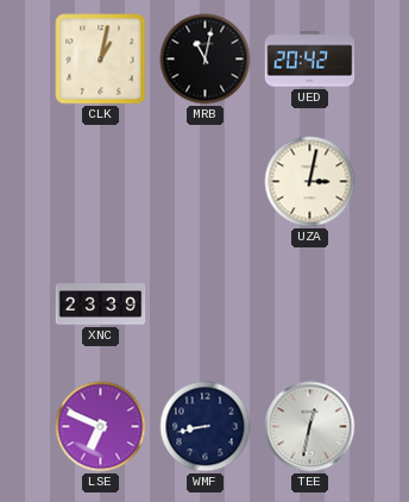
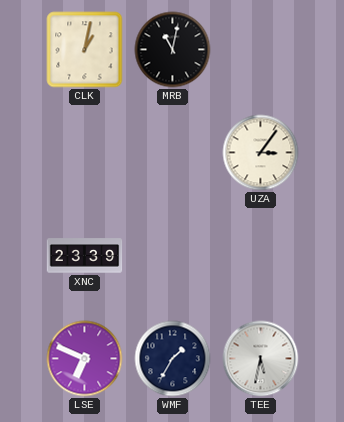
UED: 20:42 -> none
UZA: 3:02 -> 3:06
WMF: 8:43 -> 1:35
TEE: 12:32 -> 5:32
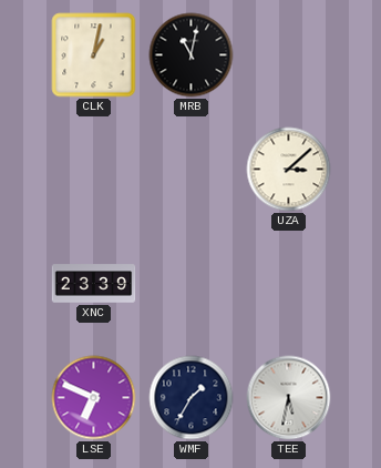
UZA: 3:06 -> 3:08
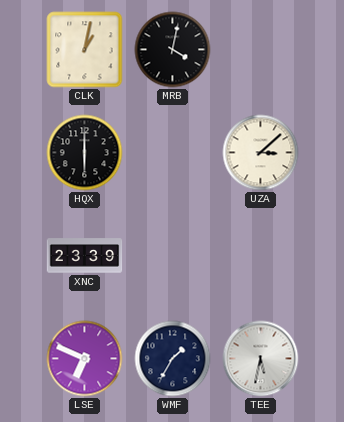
MRB: 11:02 -> 4:02
HQX: none -> 6:00
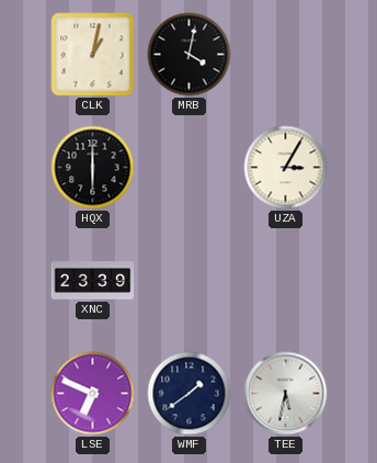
UZA: 3:08 -> 3:05
WMF: 1:35 -> 1:39
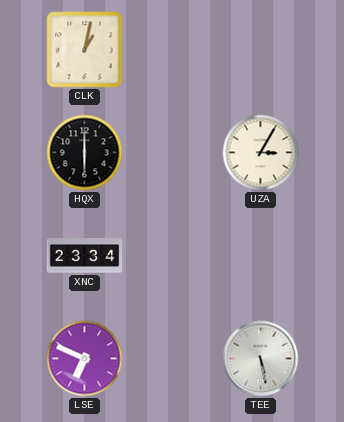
MRB: 4:02 -> none
XNC: 23:39 -> 23:34
WMF: 1:39 -> none
TEE: 5:32 -> 5:28
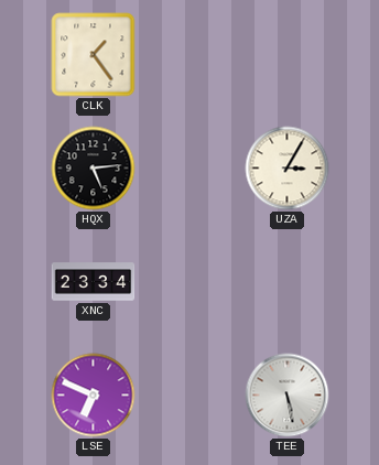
CLK: 1:02 -> 1:24
HQX: 6:00 -> 5:14
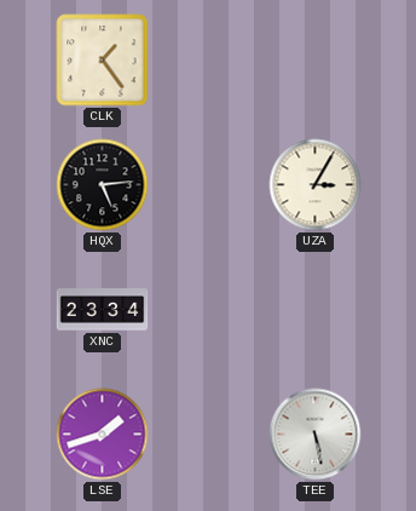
LSE: 6:49 -> 1:42
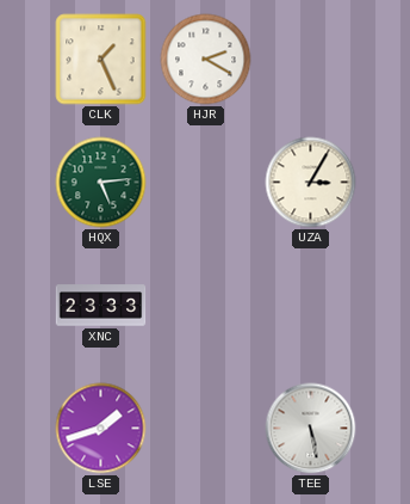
CLK: 1:24 -> 1:26
HJR: none -> 2:20
HQX dial: black -> green
XNC: 23:34 -> 23:33
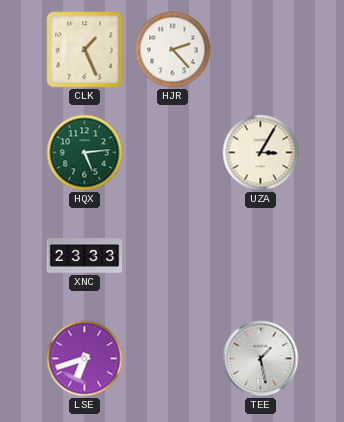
HJR: 2:20 -> 2:23
LSE: 1:42 -> 6:42
TEE: 5:28 -> 1:28
